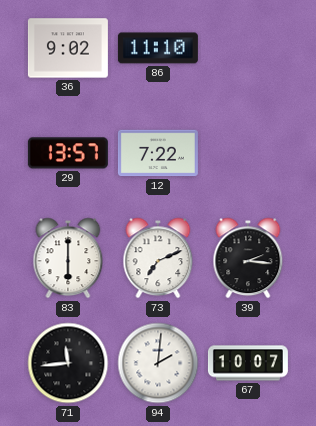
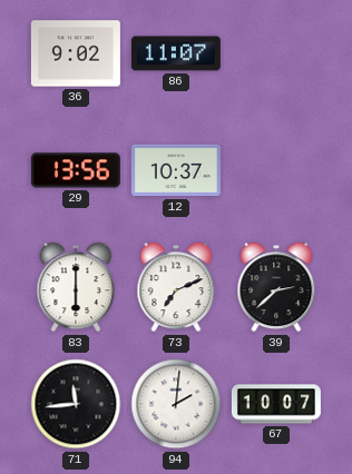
86: 11:10 -> 11:07
29: 13:57 -> 13:56
12: 7:22 -> 10:37
39: 2:16 -> 2:38
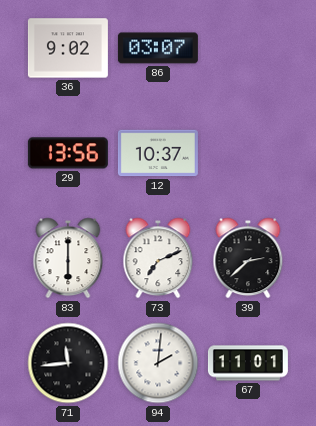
86: 11:07 -> 03:07
67: 10:07 -> 11:01
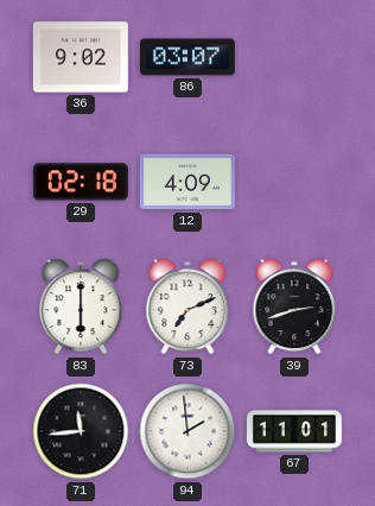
29: 13:56 -> 02:18
12: 10:37 -> 4:09
39: 2:38 -> 2:42
94: 2:01 -> 1:59
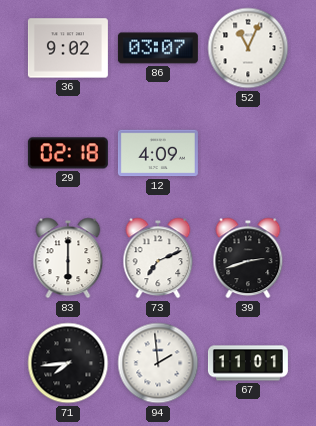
52: none -> 11:04
71: 11:44 -> 7:44
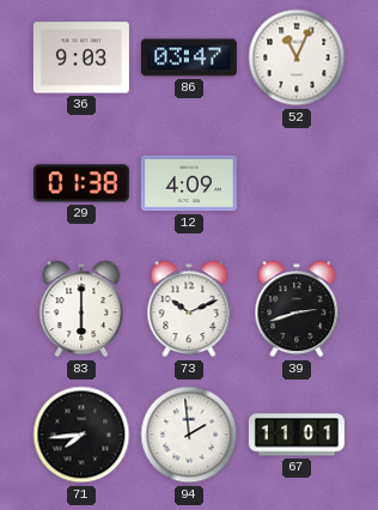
36: 9:02 -> 9:03
86: 03:07 -> 03:47
29: 02:18 -> 01:38
73: 7:11 -> 10:11
